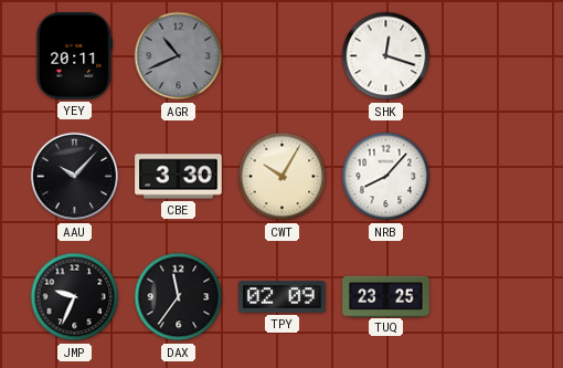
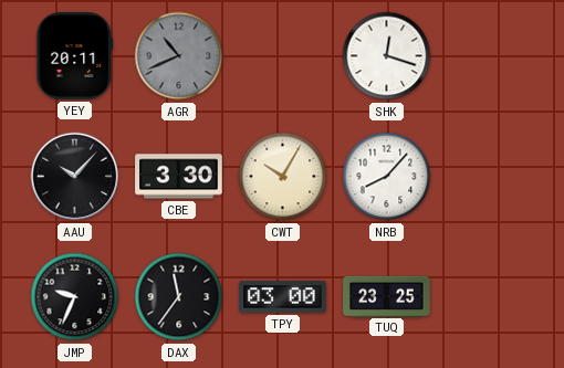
TPY: 02:09 -> 03:00
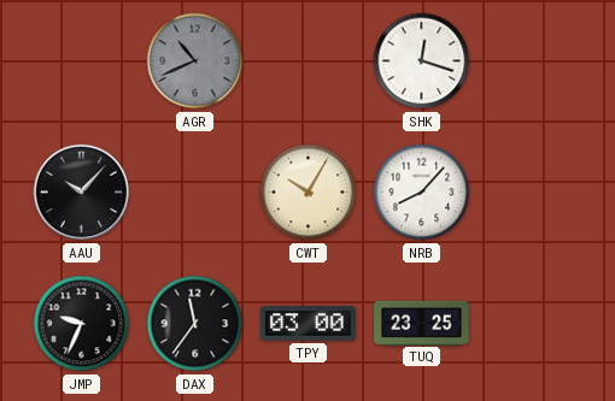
YEY: 20:11 -> none
CBE: 3:30 -> none
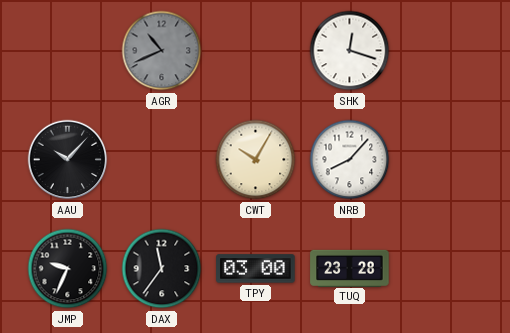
TUQ: 23:25 -> 23:28
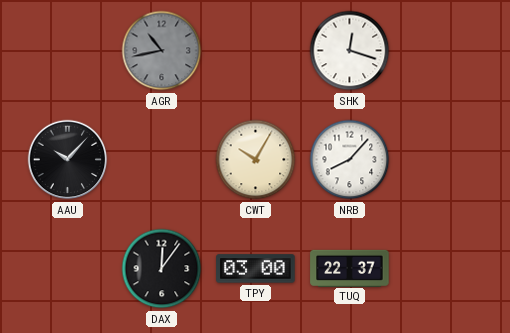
AGR: 10:41 -> 10:43
JMP: 9:34 -> none
DAX: 11:36 -> 12:06
TUQ: 23:28 -> 22:37
